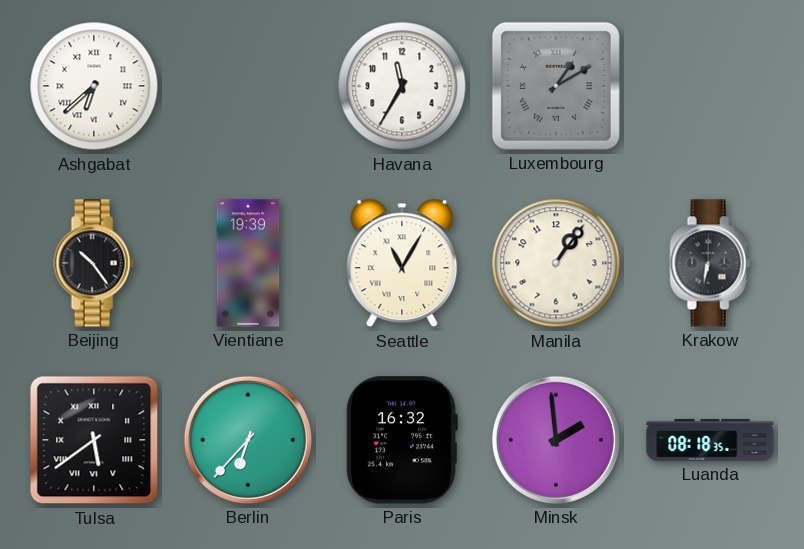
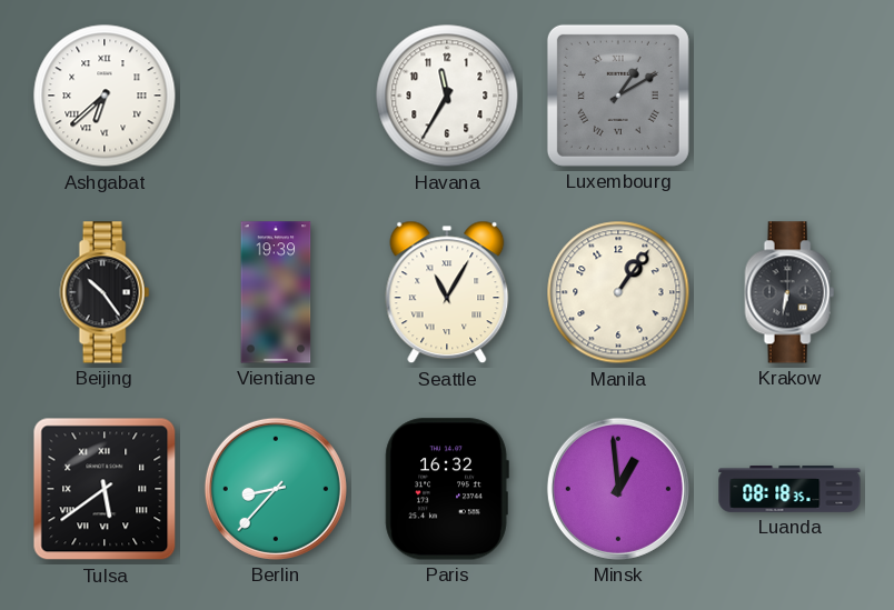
Berlin: 6:37 -> 8:37
Minsk: 1:59 -> 12:59
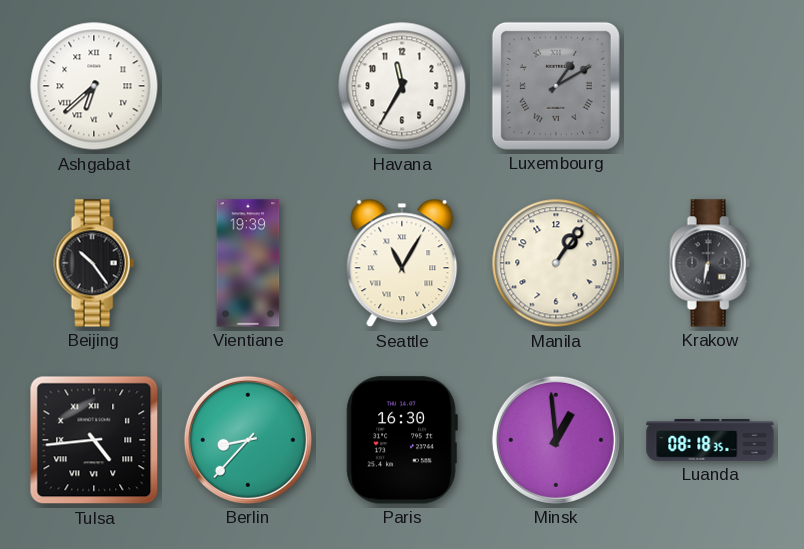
Tulsa: 5:39 -> 4:44
Paris: 16:32 -> 16:30
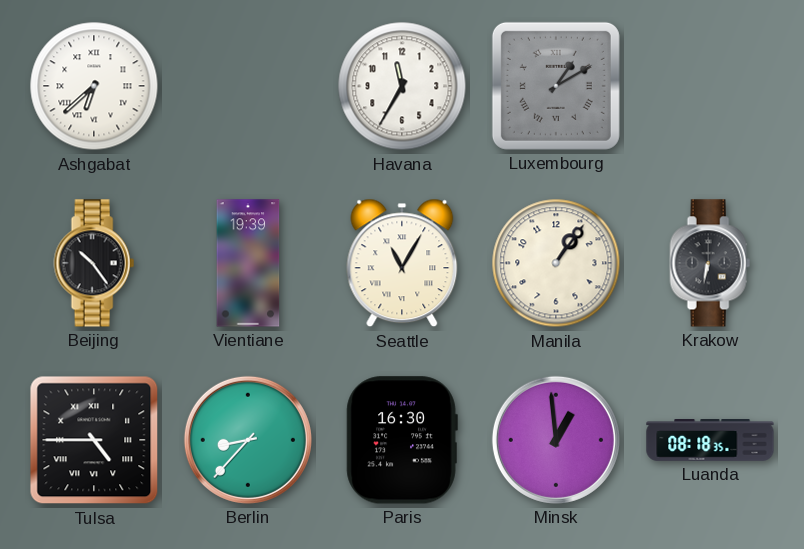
Tulsa: 4:44 -> 4:45
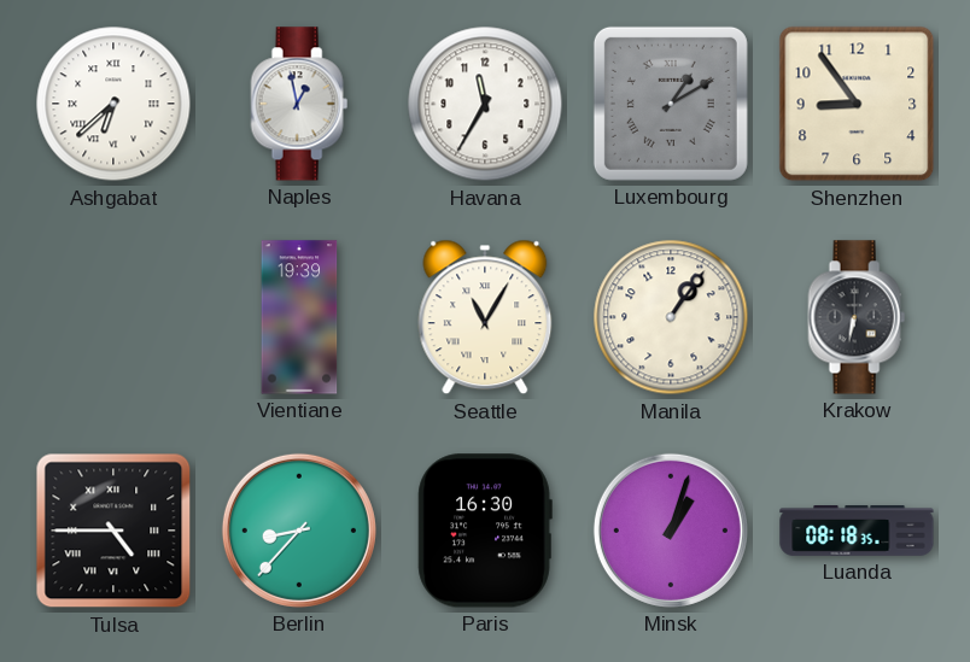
Naples: none -> 12:58
Shenzhen: none -> 8:54
Beijing: 10:24 -> none
Minsk: 12:59 -> 1:03
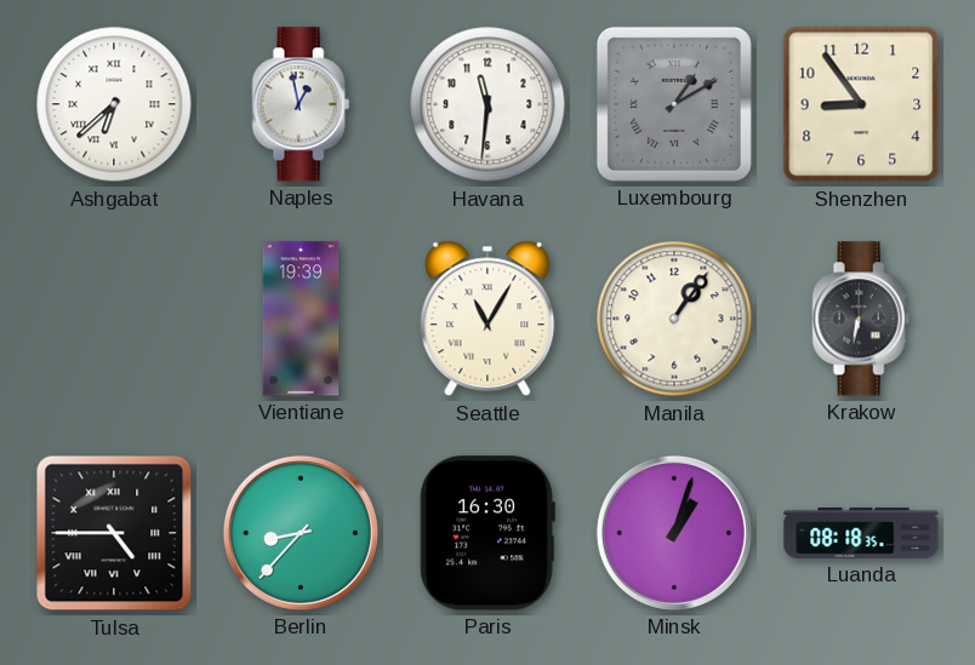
Havana: 11:35 -> 11:31
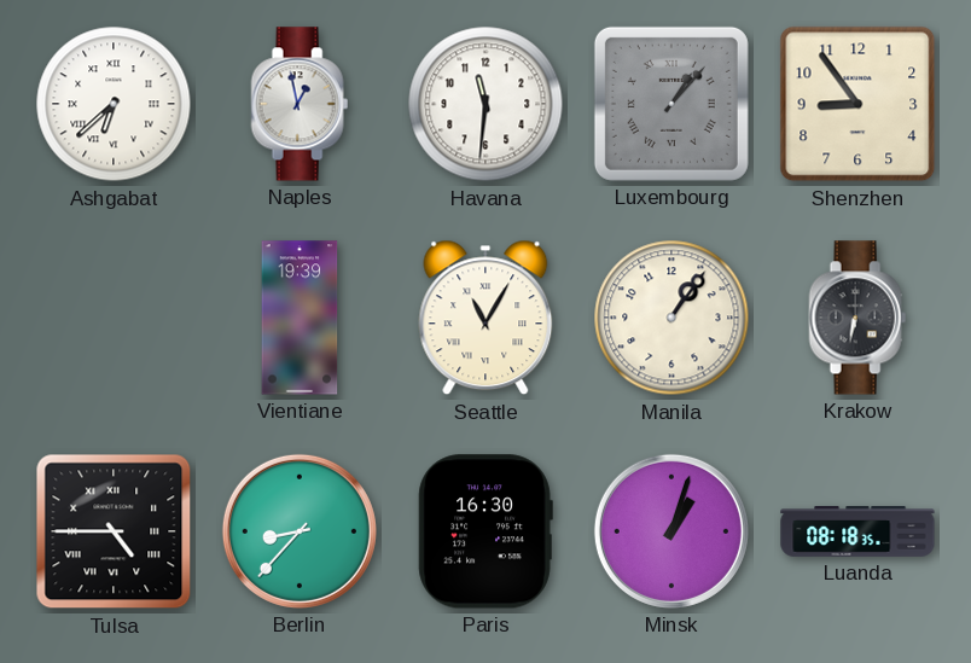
Luxembourg: 1:10 -> 1:07
